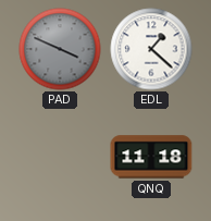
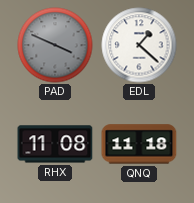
RHX: none -> 11:08
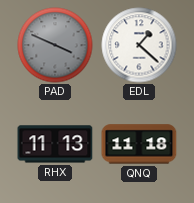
RHX: 11:08 -> 11:13
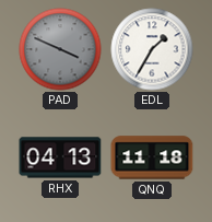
EDL: 1:22 -> 1:35
RHX: 11:13 -> 04:13
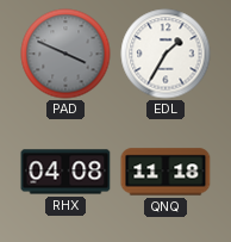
RHX: 04:13 -> 04:08
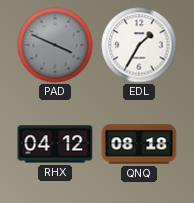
RHX: 04:08 -> 04:12
QNQ: 11:18 -> 08:18
